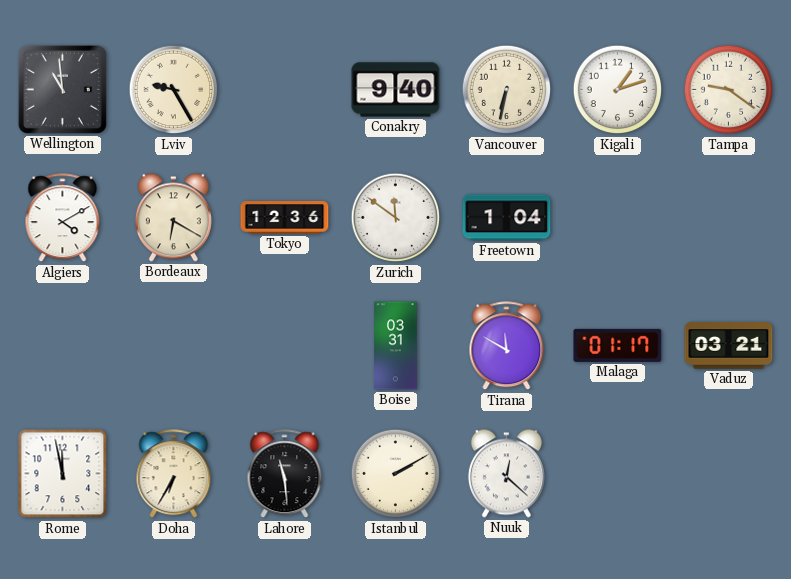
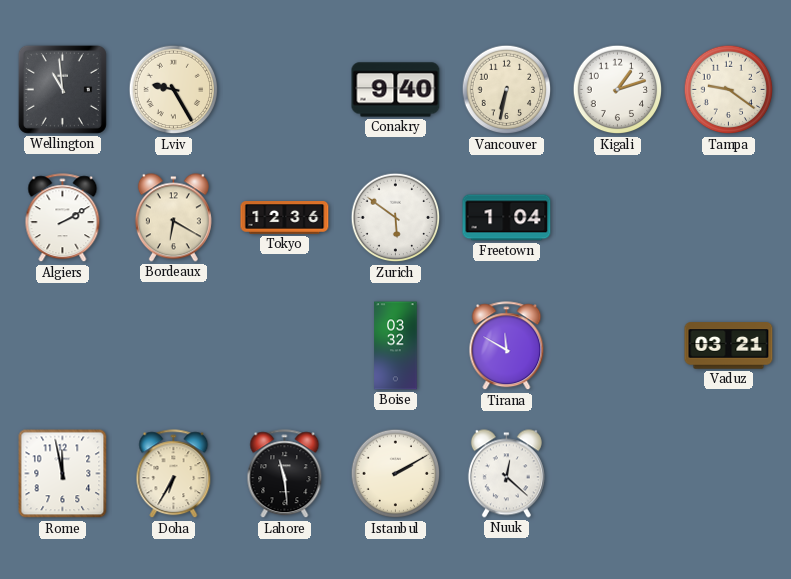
Algiers: 4:10 -> 2:10
Zurich: 11:51 -> 5:51
Boise: 03:31 -> 03:32
Malaga: 01:17 -> none
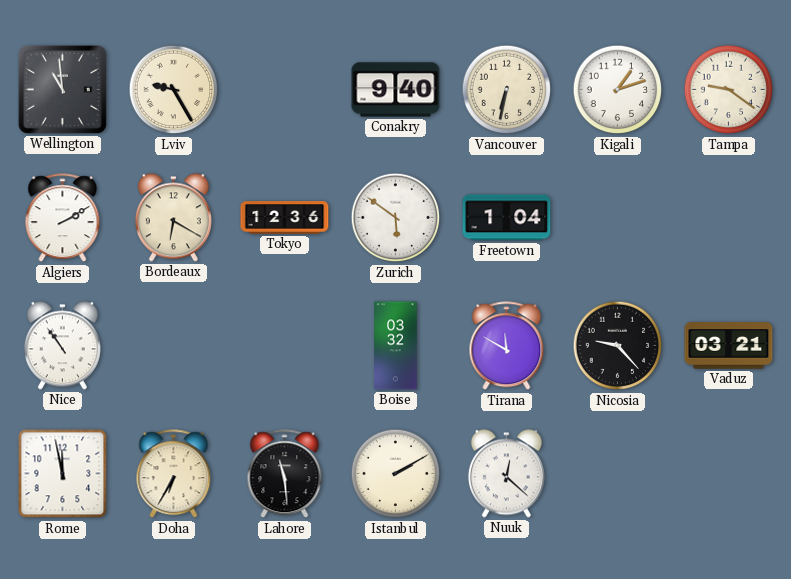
Nice: none -> 10:54
Nicosia: none -> 9:23
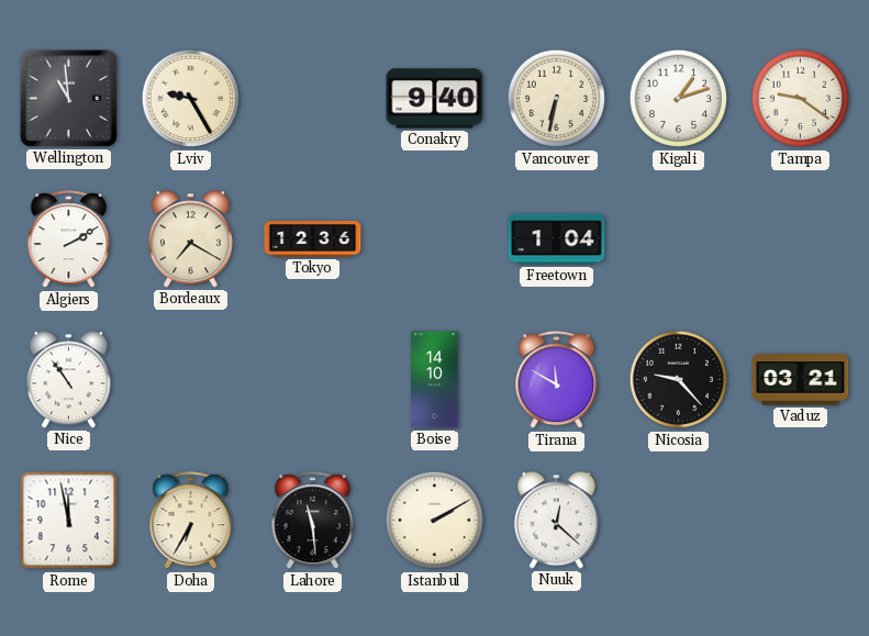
Bordeaux: 6:20 -> 7:20
Zurich: 5:51 -> none
Boise: 03:32 -> 14:10
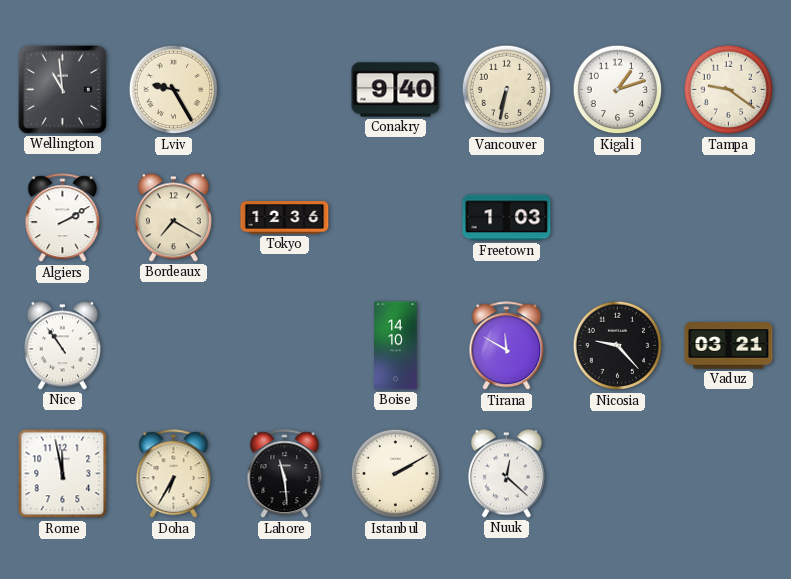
Freetown: 1:04 -> 1:03
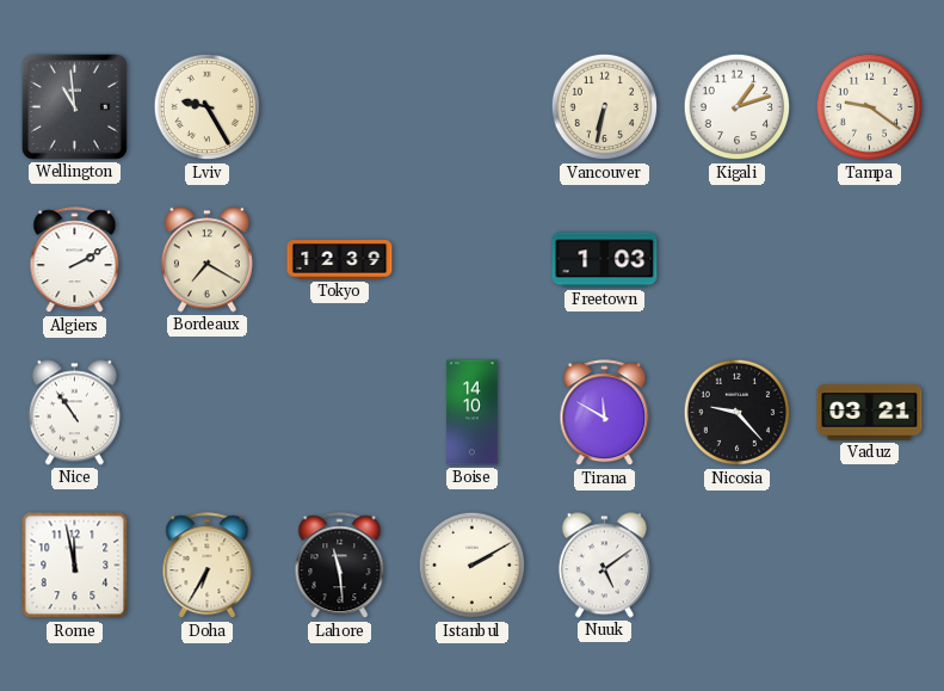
Conakry: 9:40 -> none
Tokyo: 12:36 -> 12:39
Nuuk: 12:22 -> 5:09
